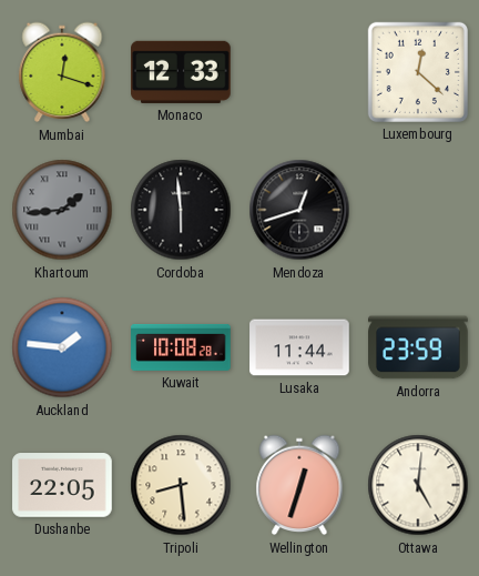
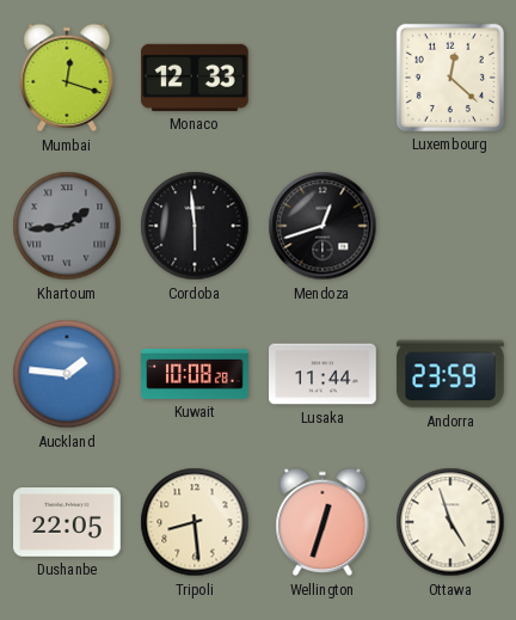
Ottawa: 5:01 -> 4:57
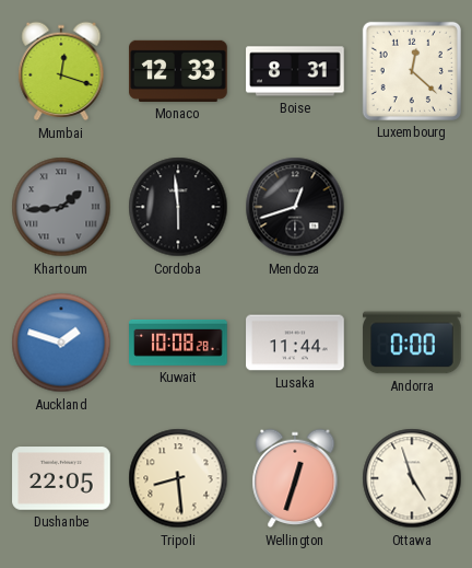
Boise: none -> 8:31
Auckland: 1:46 -> 1:48
Andorra: 23:59 -> 0:00
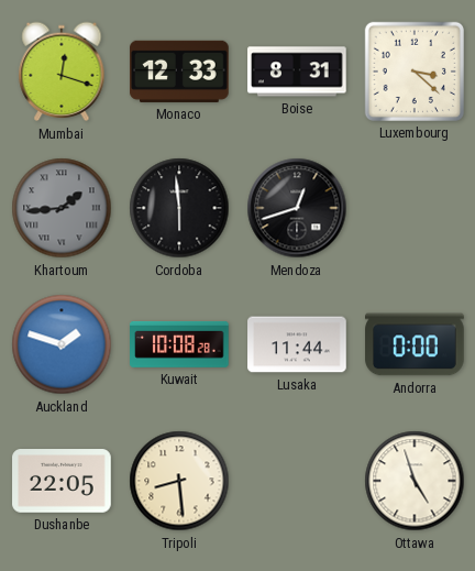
Luxembourg: 12:22 -> 3:22
Wellington: 12:33 -> none
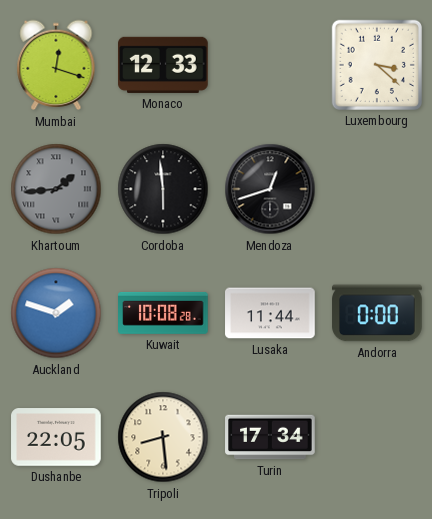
Boise: 8:31 -> none
Turin: none -> 17:34
Ottawa: 4:57 -> none
